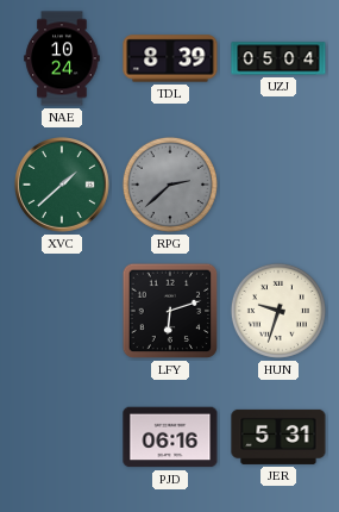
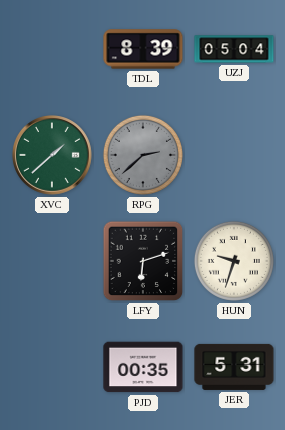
NAE: 10:24 -> none
PJD: 06:16 -> 00:35
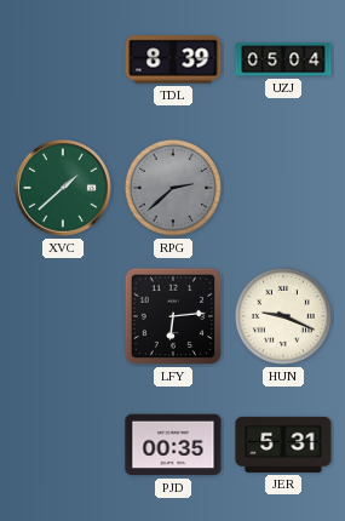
LFY: 6:12 -> 6:14
HUN: 9:33 -> 9:19
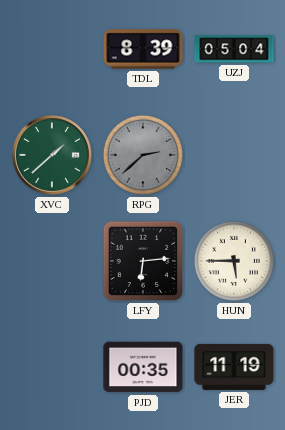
HUN: 9:19 -> 5:45
JER: 5:31 -> 11:19
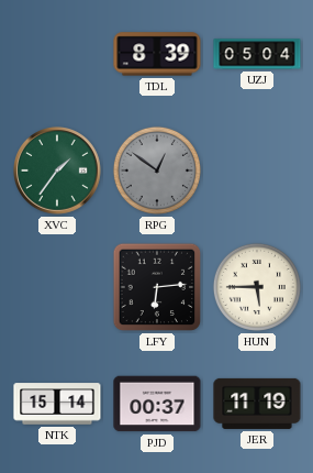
XVC: 1:38 -> 1:36
RPG: 2:38 -> 12:51
NTK: none -> 15:14
PJD: 00:35 -> 00:37
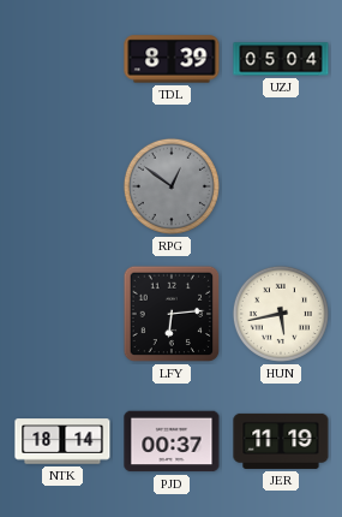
XVC: 1:36 -> none
HUN: 5:45 -> 5:43
NTK: 15:14 -> 18:14
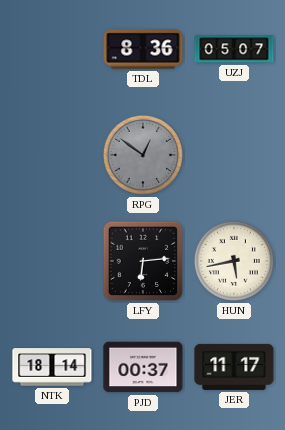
TDL: 8:39 -> 8:36
UZJ: 05:04 -> 05:07
JER: 11:19 -> 11:17
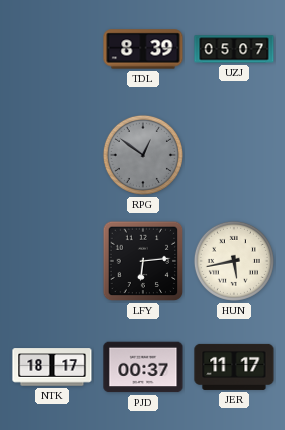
TDL: 8:36 -> 8:39
NTK: 18:14 -> 18:17
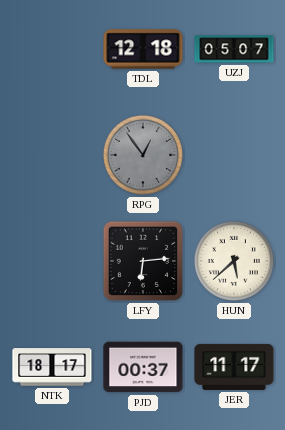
TDL: 8:39 -> 12:18
RPG: 12:51 -> 12:54
HUN: 5:43 -> 5:38
